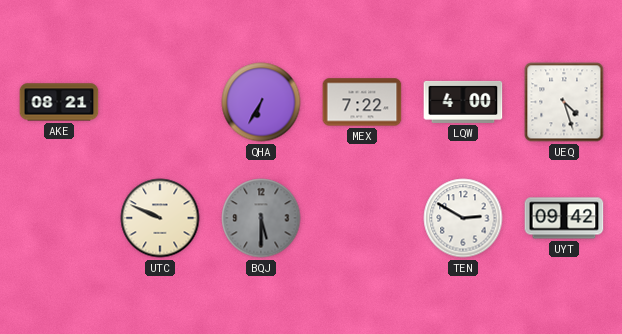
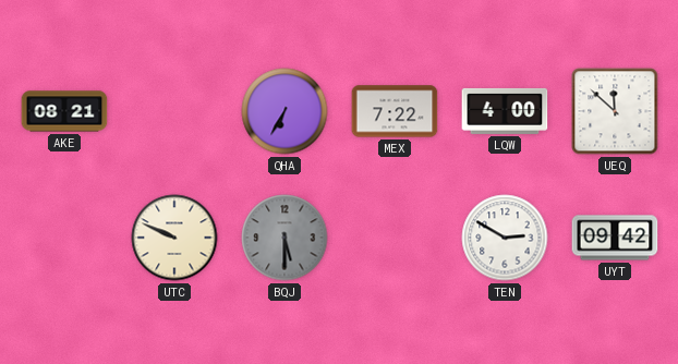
UEQ: 4:27 -> 11:52
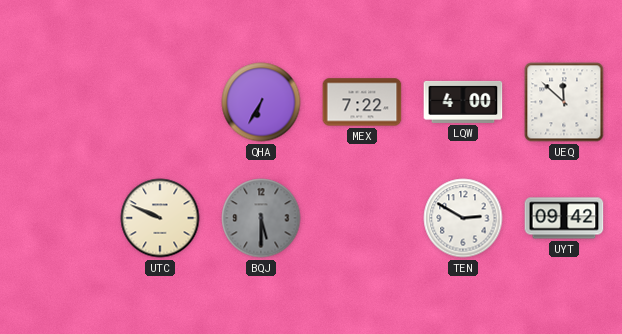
AKE: 08:21 -> none
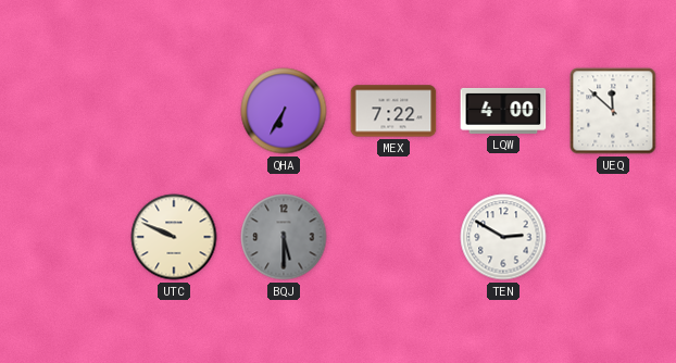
UYT: 09:42 -> none
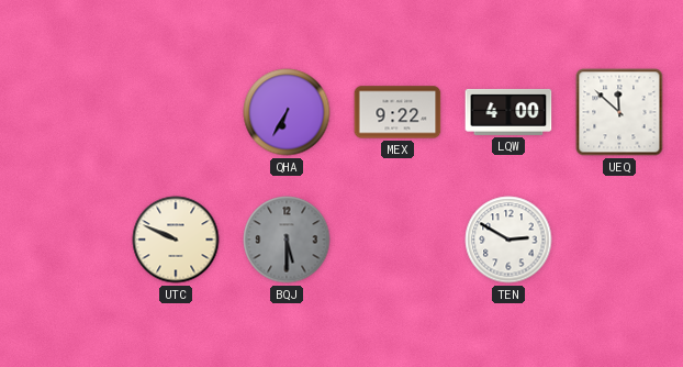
MEX: 7:22 -> 9:22
